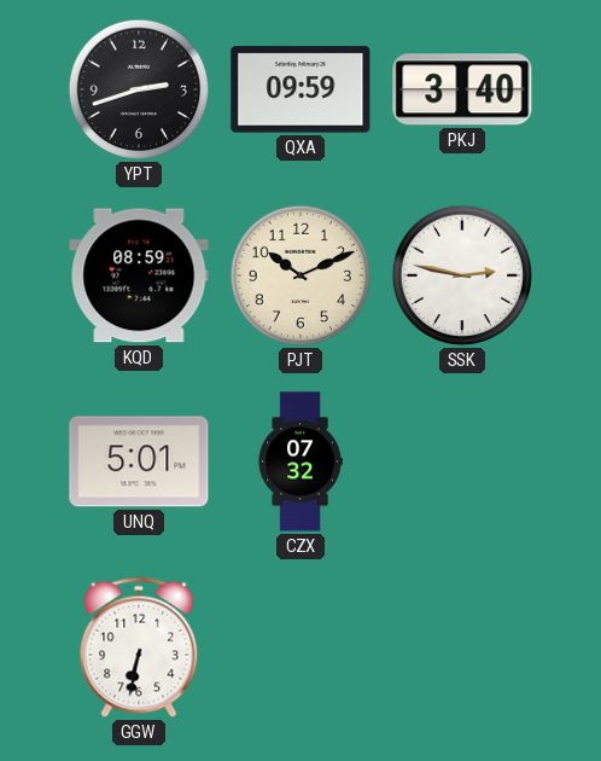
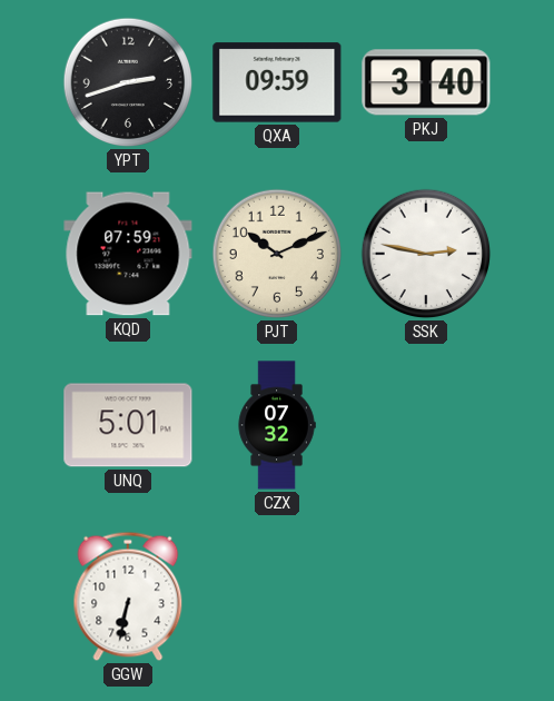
KQD: 08:59 -> 07:59
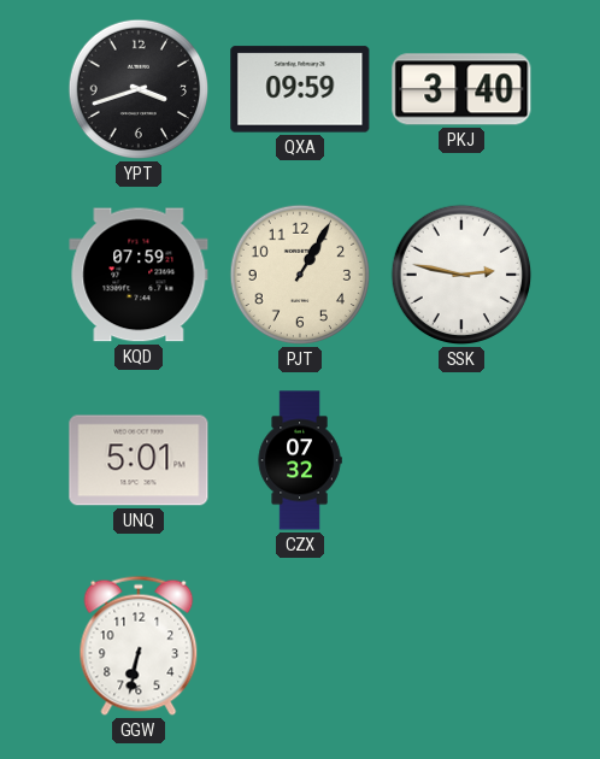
YPT: 2:42 -> 3:42
PJT: 10:11 -> 1:05
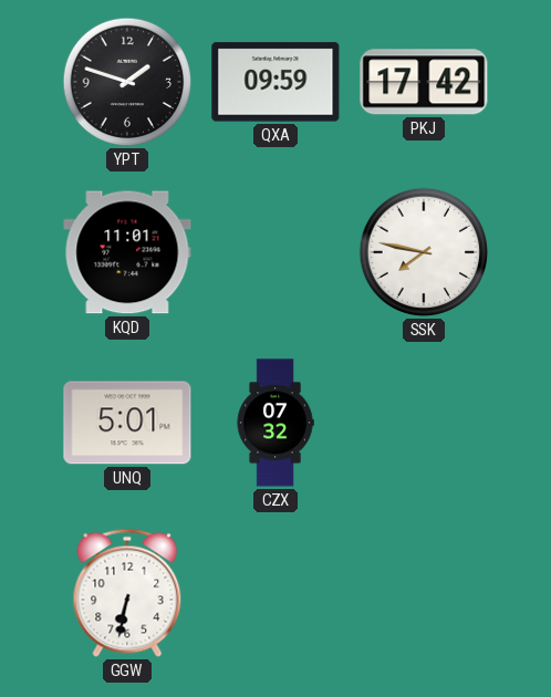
YPT: 3:42 -> 1:48
PKJ: 3:40 -> 17:42
KQD: 07:59 -> 11:01
PJT: 1:05 -> none
SSK: 2:47 -> 7:47
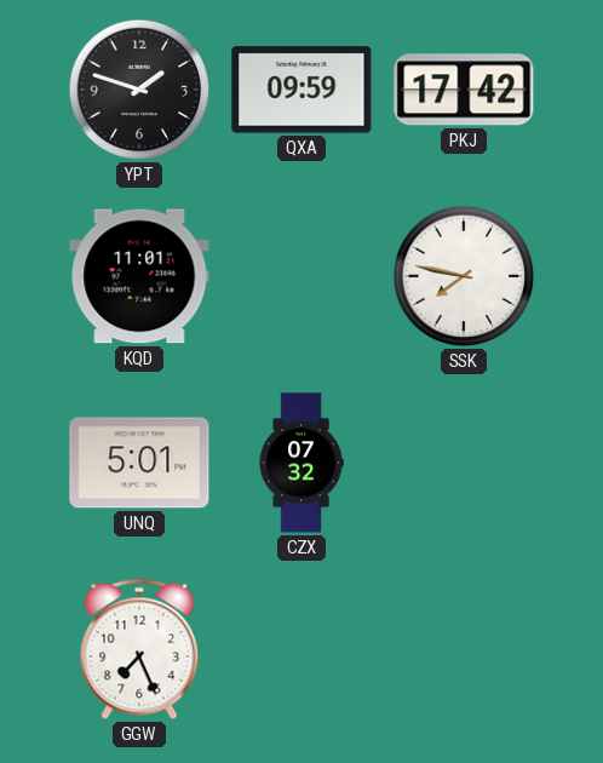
GGW: 6:32 -> 7:26
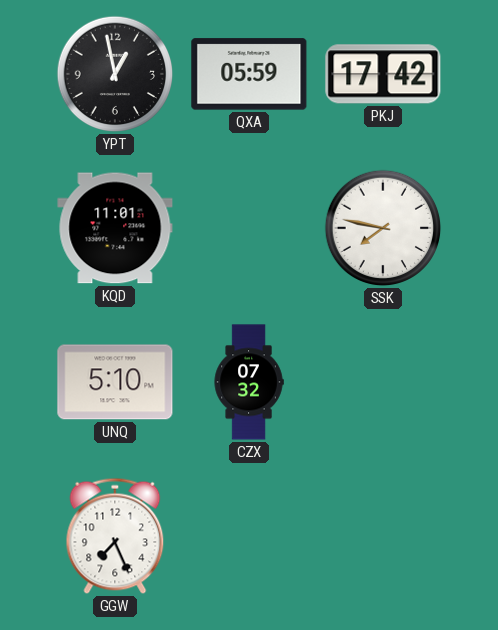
YPT: 1:48 -> 12:58
QXA: 09:59 -> 05:59
UNQ: 5:01 -> 5:10
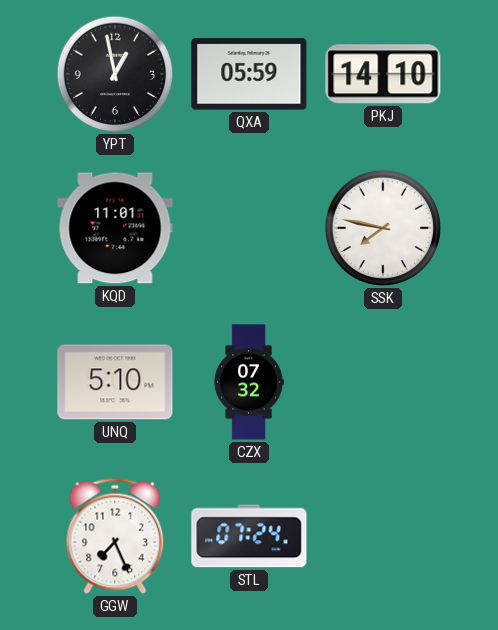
PKJ: 17:42 -> 14:10
STL: none -> 07:24
